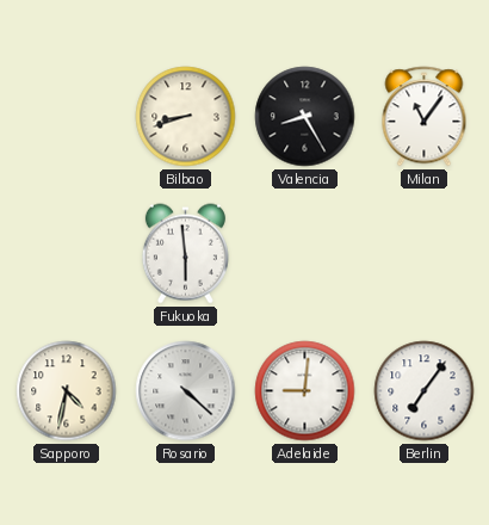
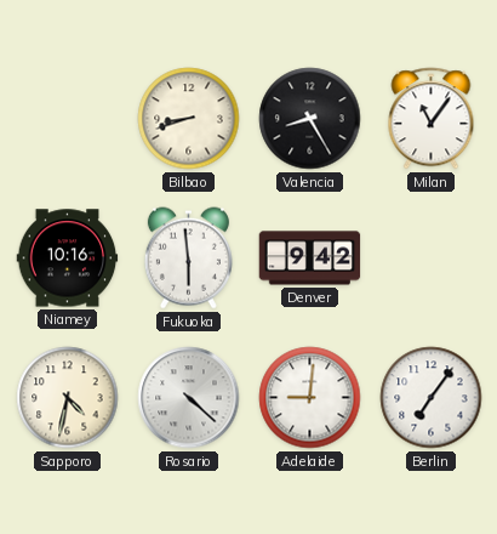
Niamey: none -> 10:16
Denver: none -> 9:42
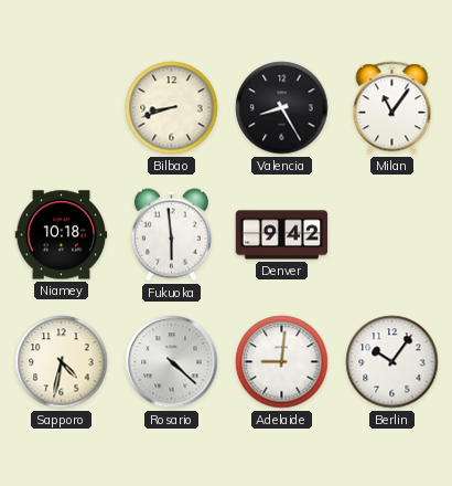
Niamey: 10:16 -> 10:18
Berlin: 7:06 -> 10:06
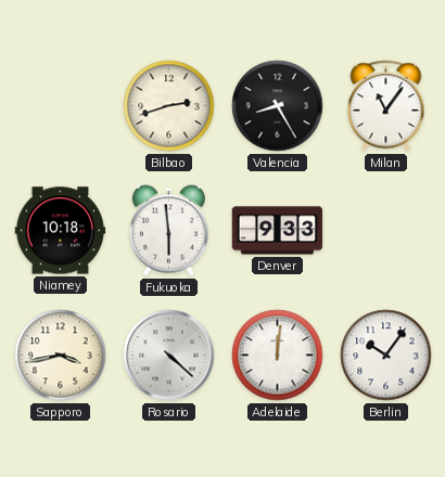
Bilbao: 8:42 -> 2:42
Denver: 9:42 -> 9:33
Sapporo: 4:32 -> 3:43
Adelaide: 9:01 -> 12:01
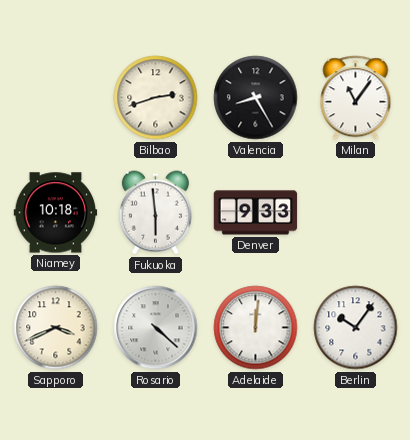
Sapporo: 3:43 -> 3:41
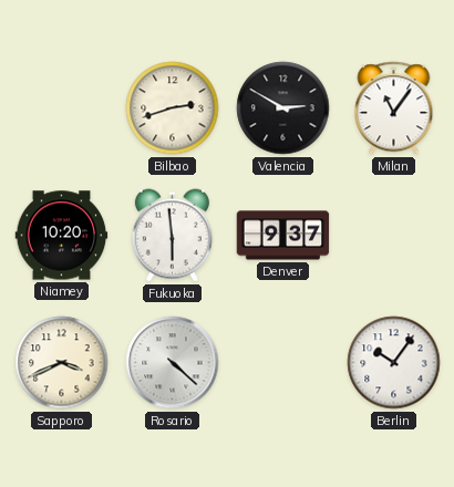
Valencia: 8:25 -> 2:50
Niamey: 10:18 -> 10:20
Denver: 9:33 -> 9:37
Adelaide: 12:01 -> none
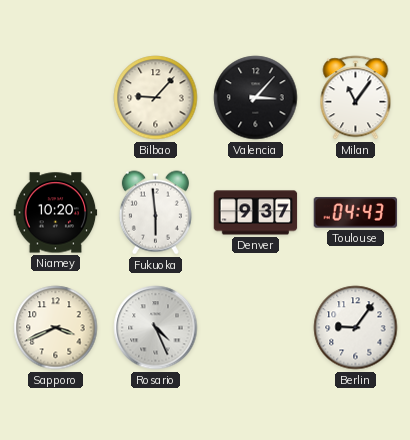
Bilbao: 2:42 -> 9:07
Valencia: 2:50 -> 3:07
Toulouse: none -> 04:43
Rosario: 4:22 -> 4:26
Berlin: 10:06 -> 9:06
